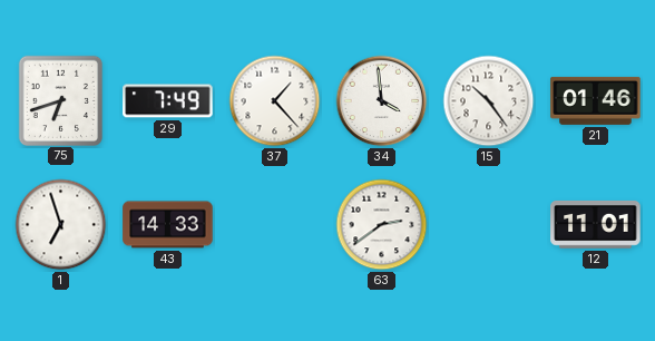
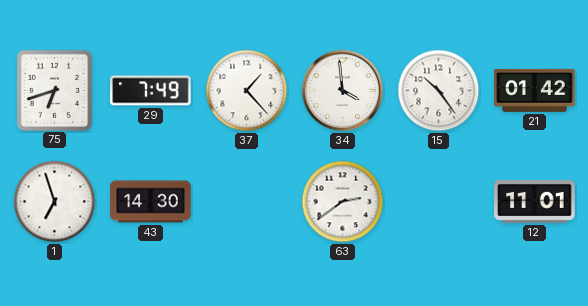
21: 01:46 -> 01:42
43: 14:33 -> 14:30
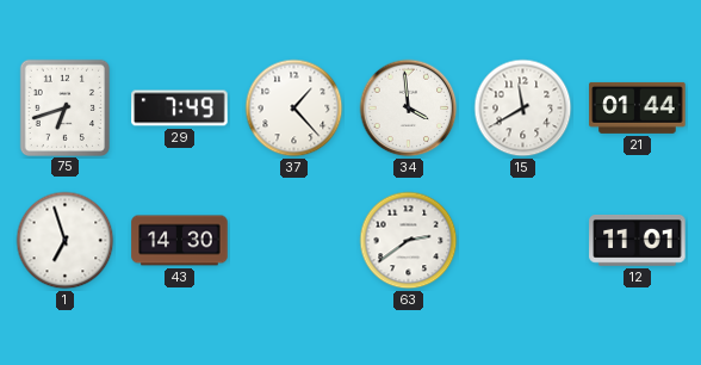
15: 10:24 -> 11:40
21: 01:42 -> 01:44
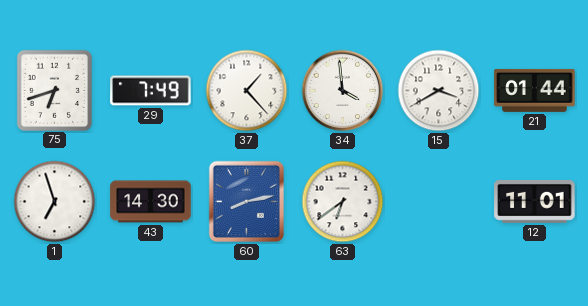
15: 11:40 -> 3:40
60: none -> 8:13
63: 2:39 -> 6:39
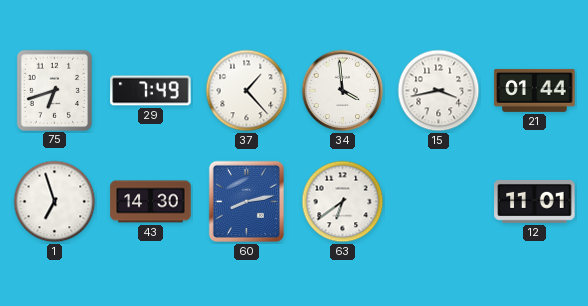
15: 3:40 -> 3:43
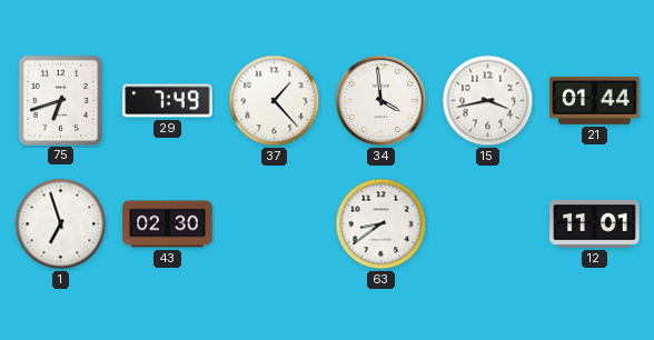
43: 14:30 -> 02:30
60: 8:13 -> none
63: 6:39 -> 8:39
